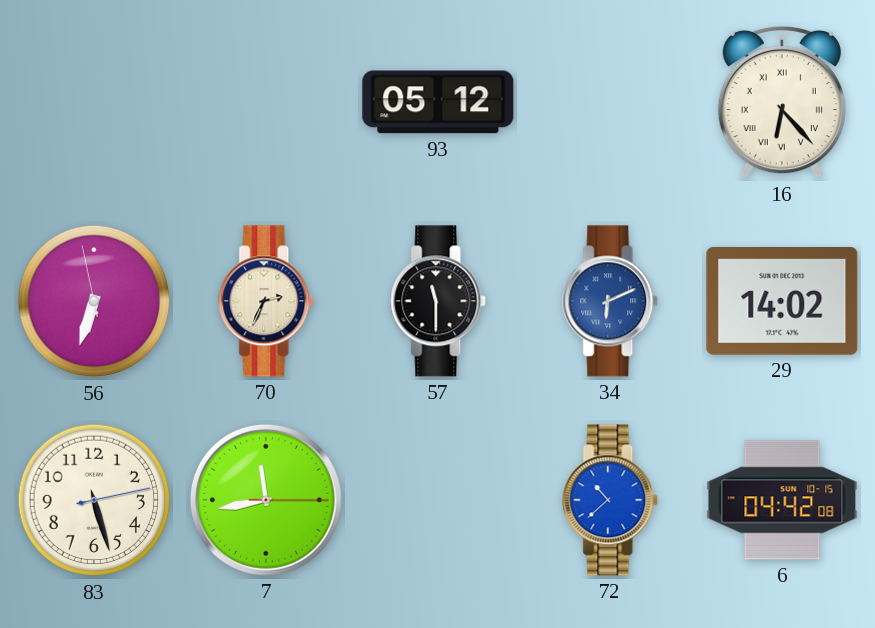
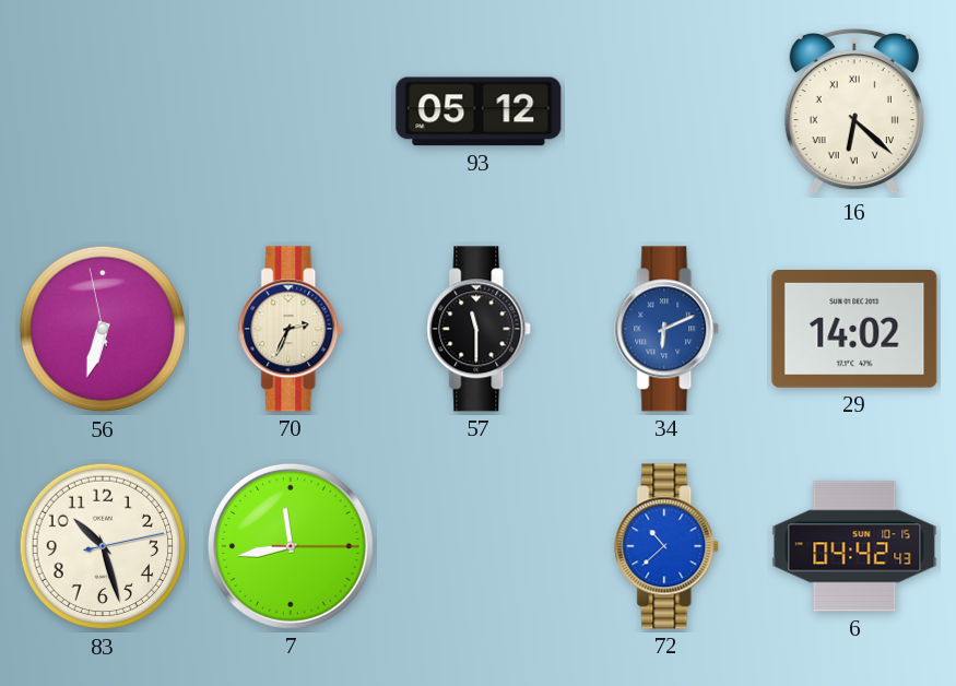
16: 6:23 -> 6:22
83: 5:27 -> 10:27
6: 04:42:08 -> 04:42:43
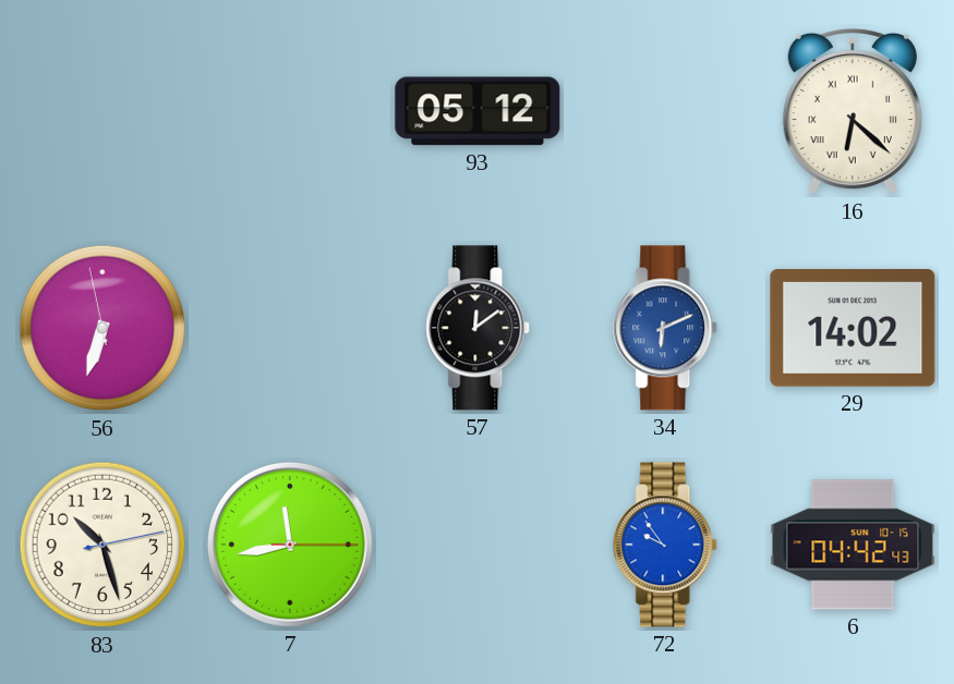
70: 2:34 -> none
57: 11:30 -> 12:09
72: 10:38 -> 9:54
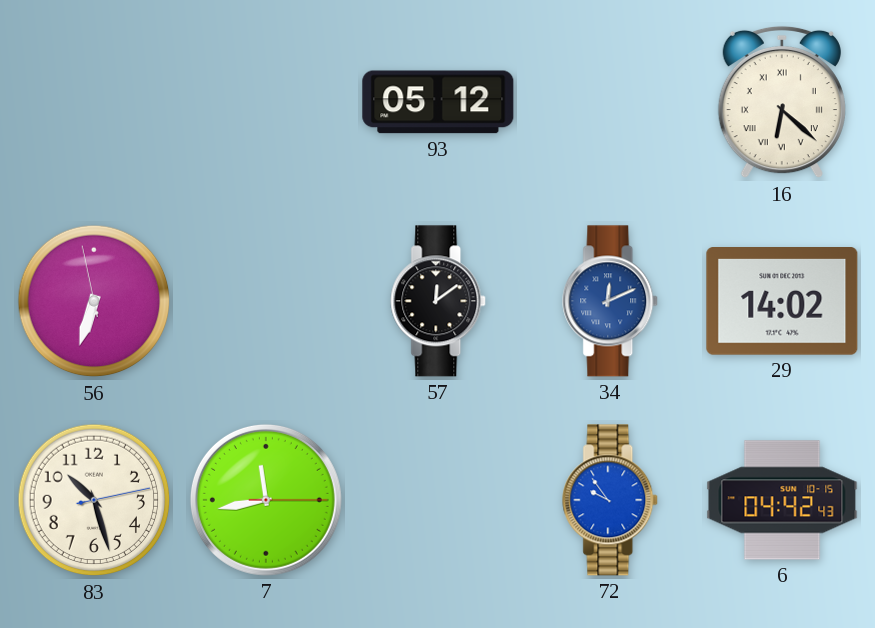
34: 6:11 -> 12:11
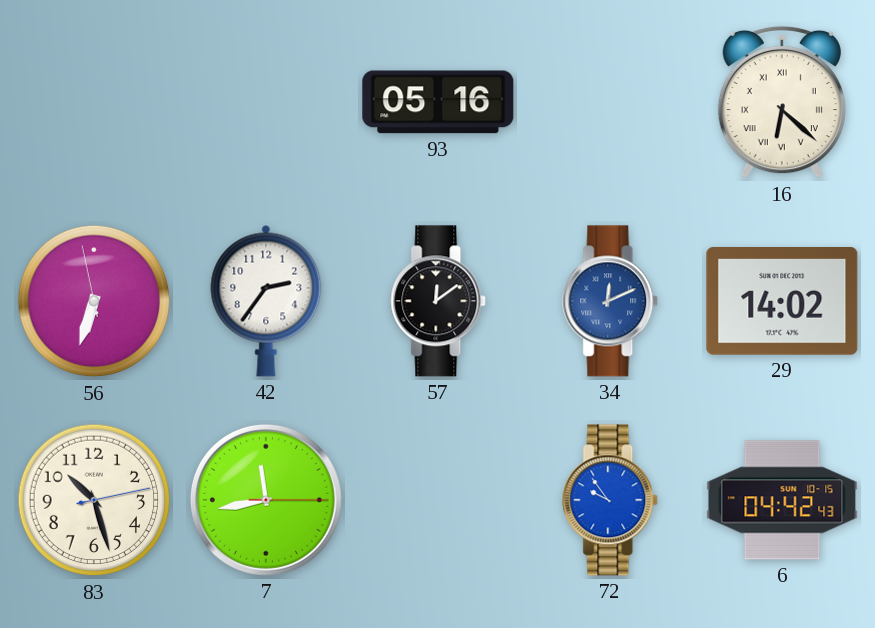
93: 05:12 -> 05:16
42: none -> 2:36
